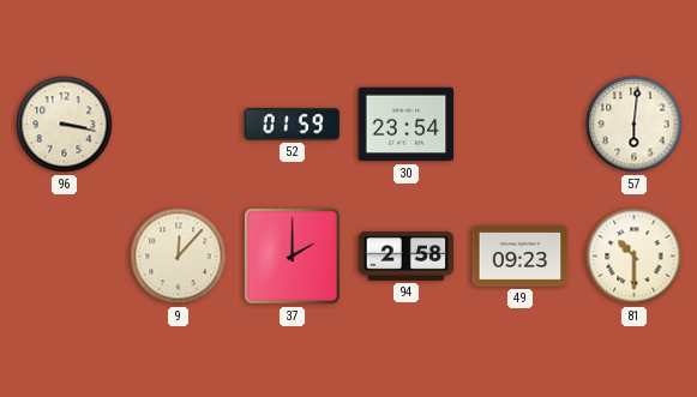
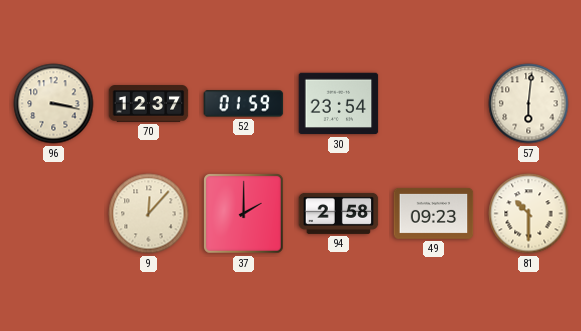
70: none -> 12:37
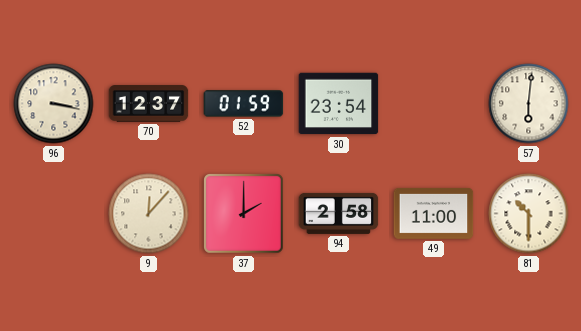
49: 09:23 -> 11:00
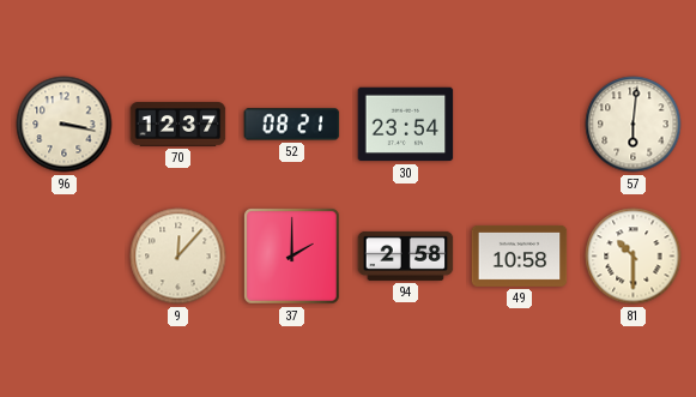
52: 01:59 -> 08:21
49: 11:00 -> 10:58
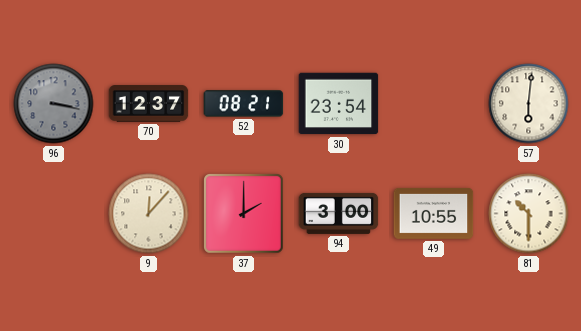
96 dial: cream -> grey
94: 2:58 -> 3:00
49: 10:58 -> 10:55
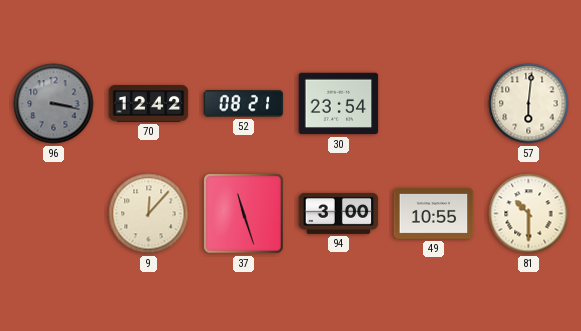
70: 12:37 -> 12:42
37: 2:00 -> 11:27
